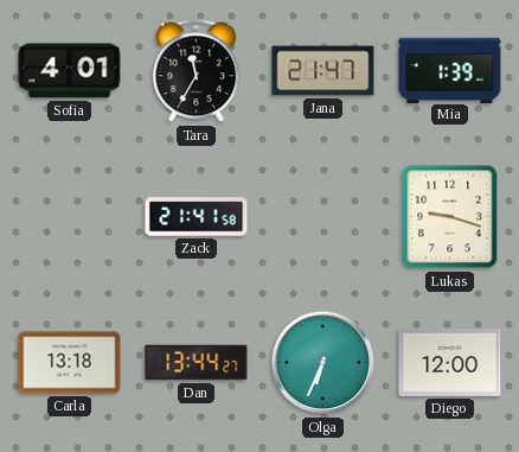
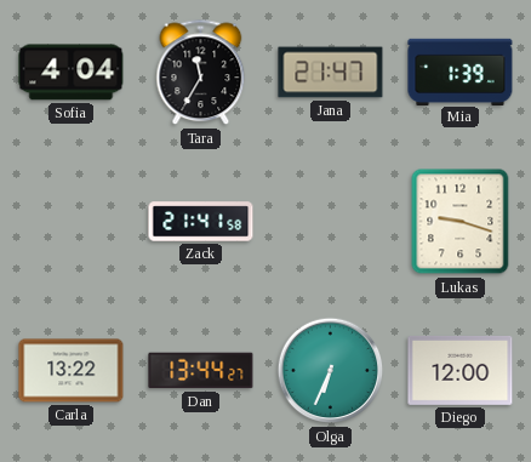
Sofia: 4:01 -> 4:04
Carla: 13:18 -> 13:22
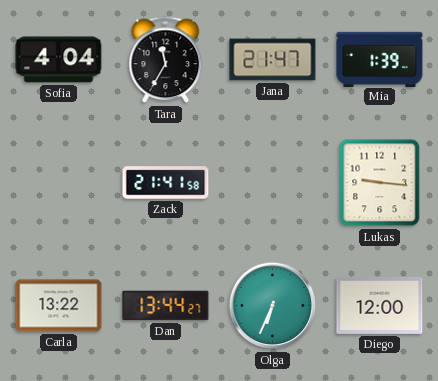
Lukas: 9:18 -> 9:16
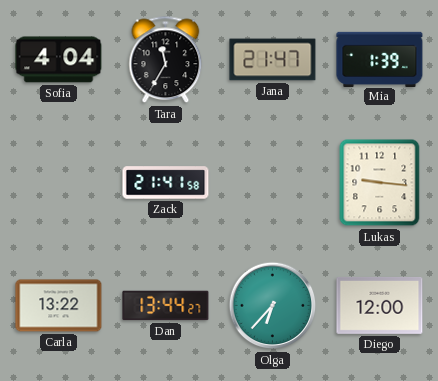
Olga: 6:34 -> 6:37
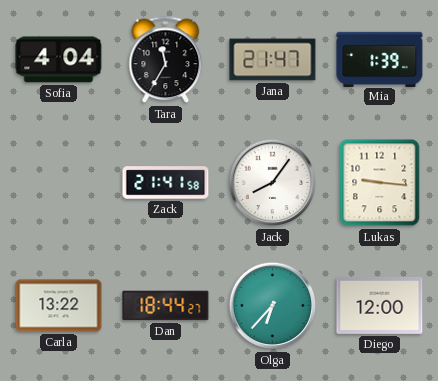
Jack: none -> 8:06
Dan: 13:44 -> 18:44
